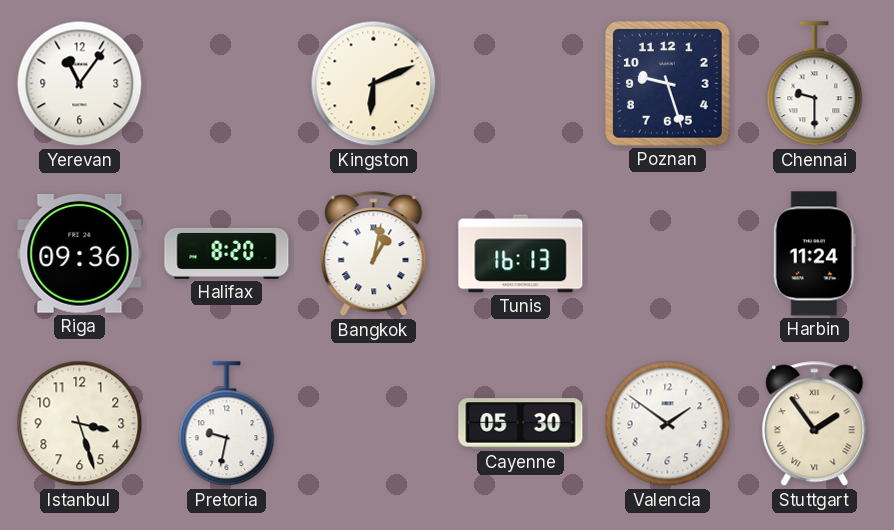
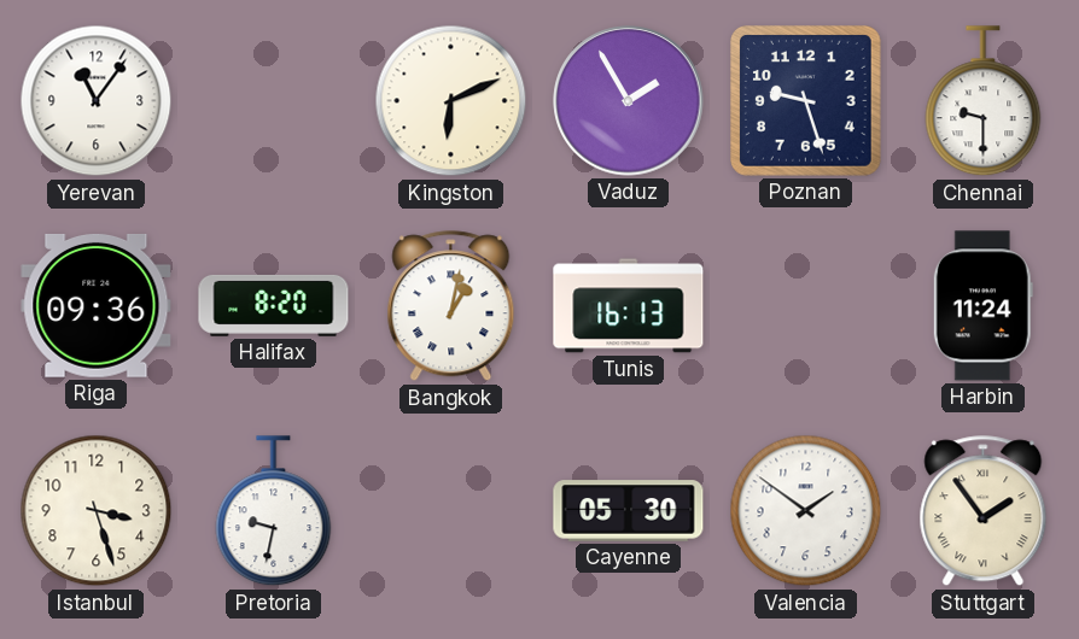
Vaduz: none -> 1:55
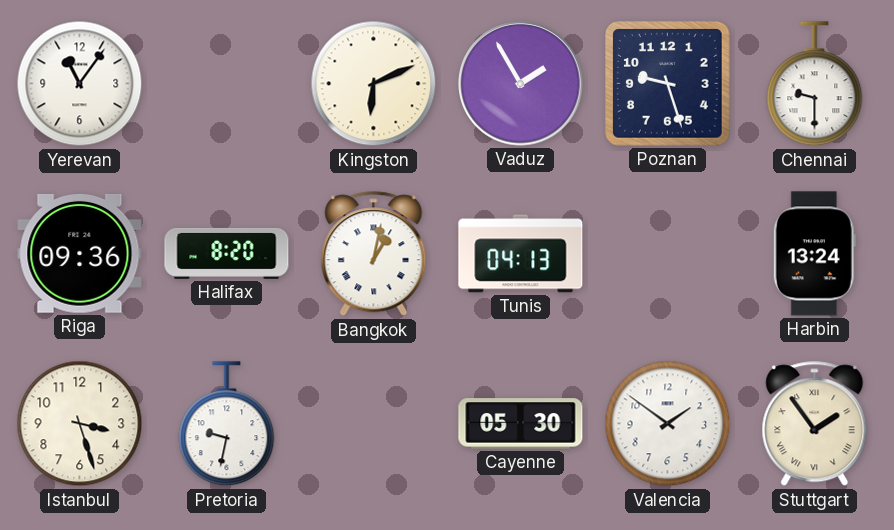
Tunis: 16:13 -> 04:13
Harbin: 11:24 -> 13:24
